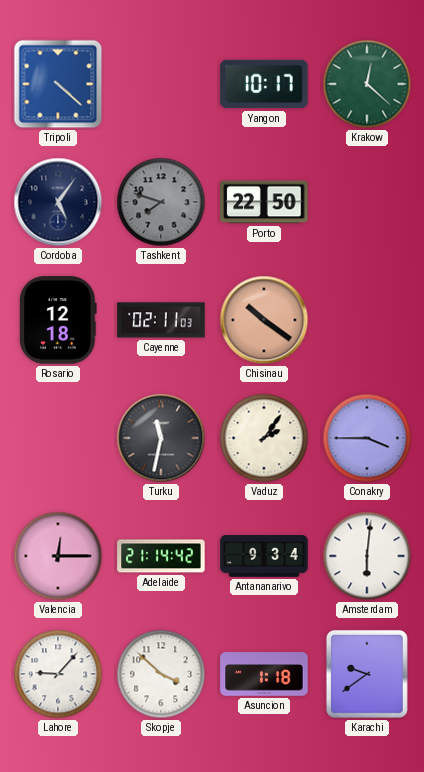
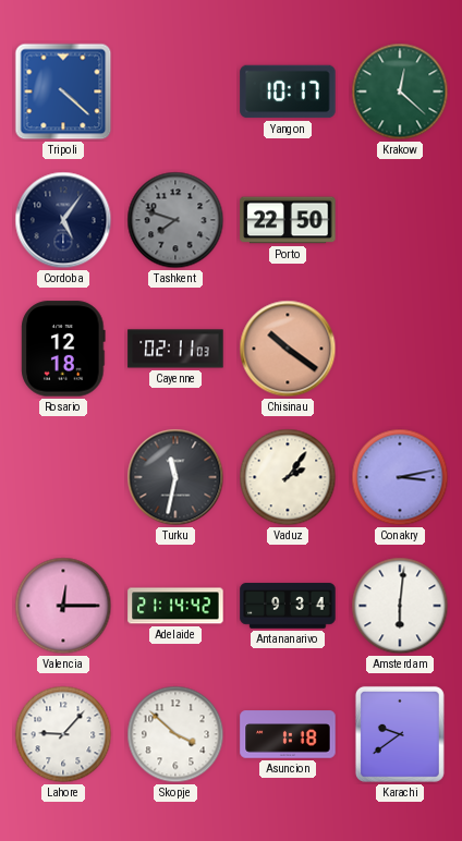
Conakry: 3:45 -> 3:13
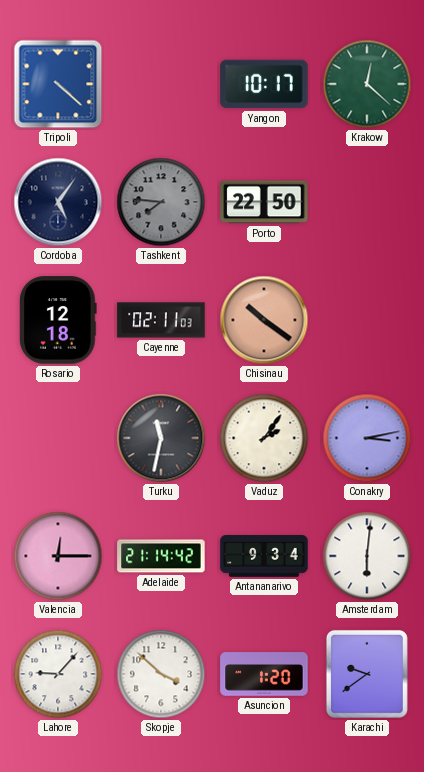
Tashkent: 7:48 -> 7:46
Asuncion: 1:18 -> 1:20
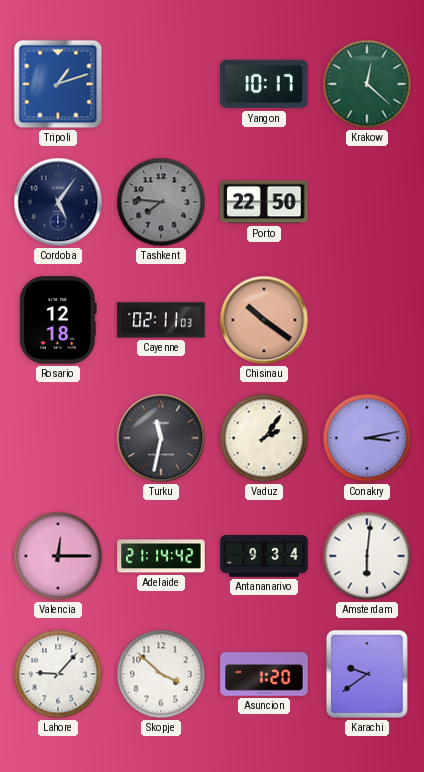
Tripoli: 4:22 -> 1:12
